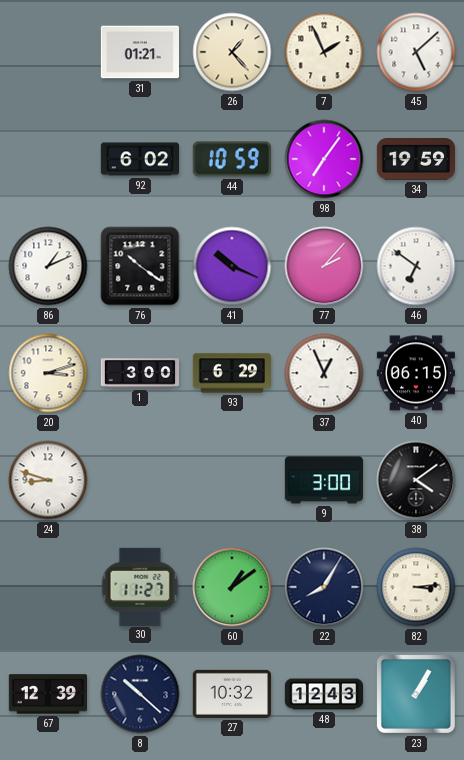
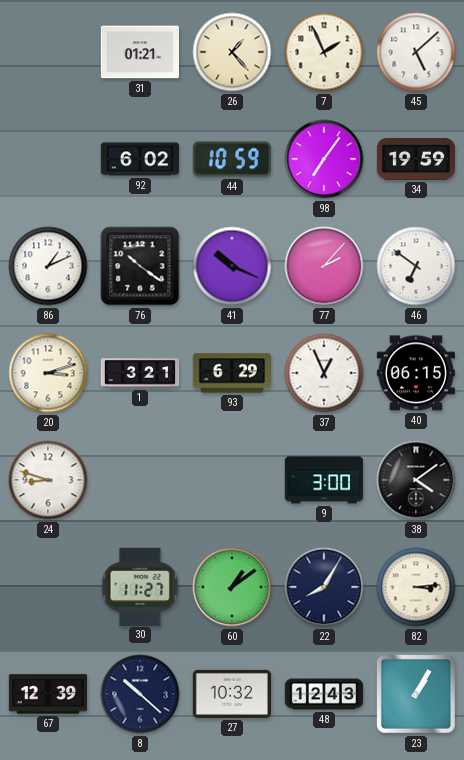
1: 3:00 -> 3:21
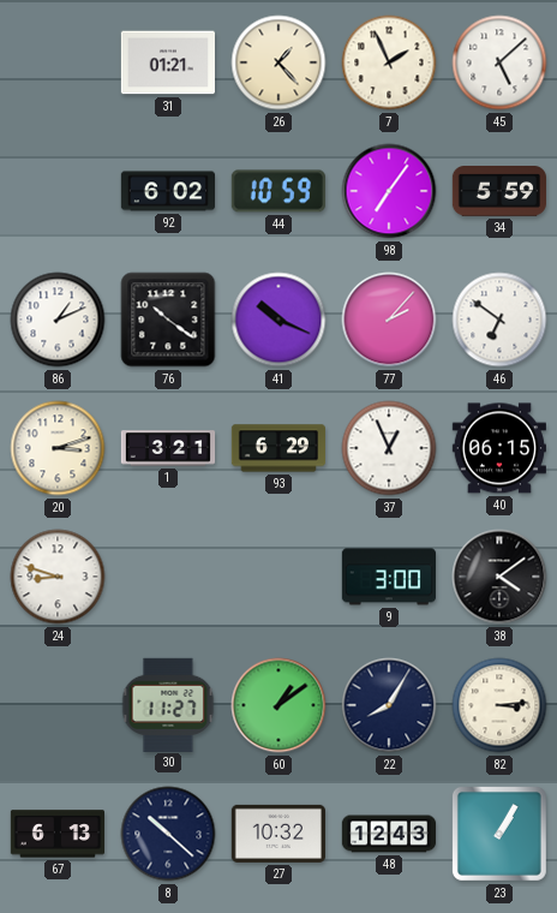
34: 19:59 -> 5:59
67: 12:39 -> 6:13
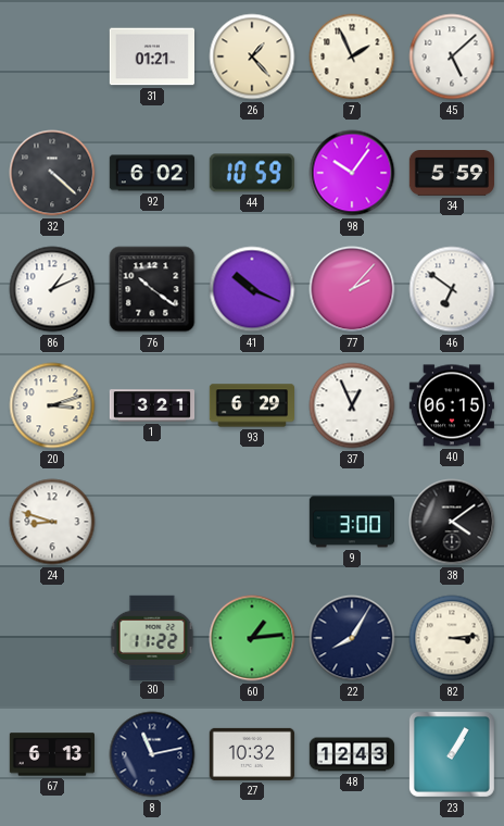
32: none -> 4:22
98: 7:06 -> 10:06
30: 11:27 -> 11:22
60: 1:09 -> 1:14
8: 10:22 -> 11:13
